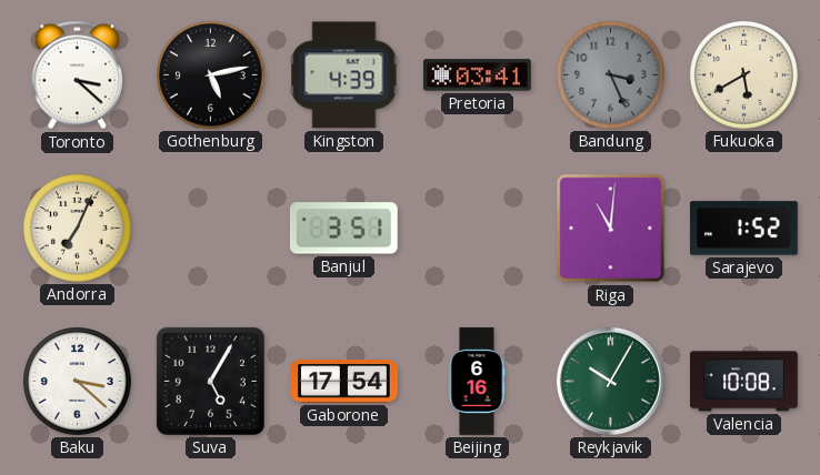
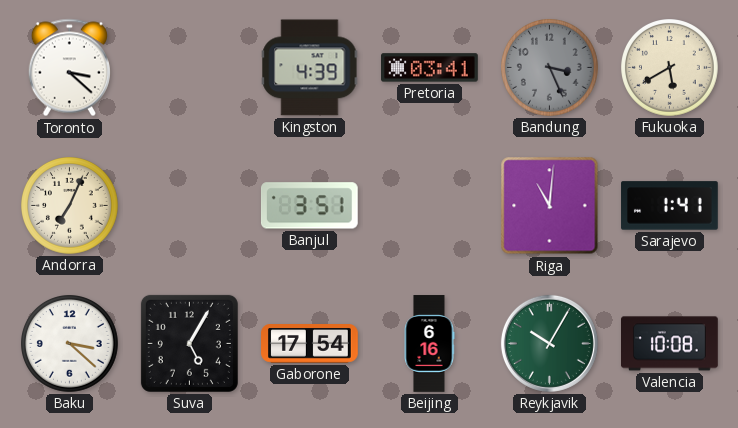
Gothenburg: 5:13 -> none
Sarajevo: 1:52 -> 1:41
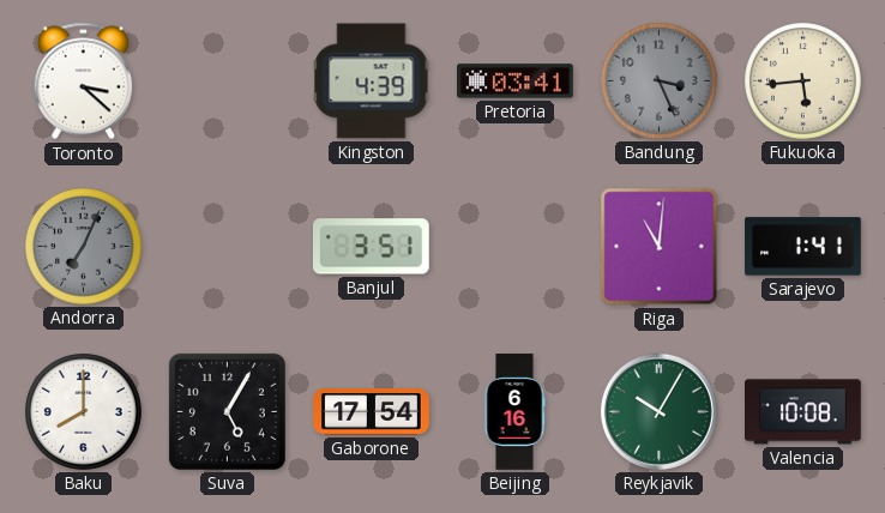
Fukuoka: 5:40 -> 5:44
Andorra dial: cream -> grey
Baku: 3:22 -> 8:00
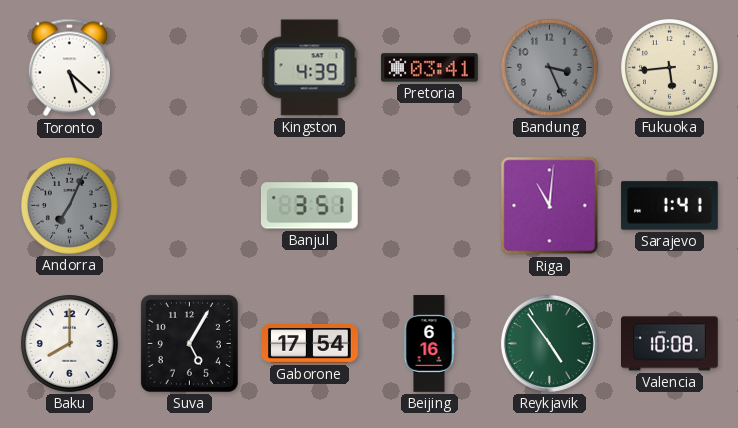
Toronto: 3:22 -> 5:22
Reykjavik: 10:05 -> 4:54
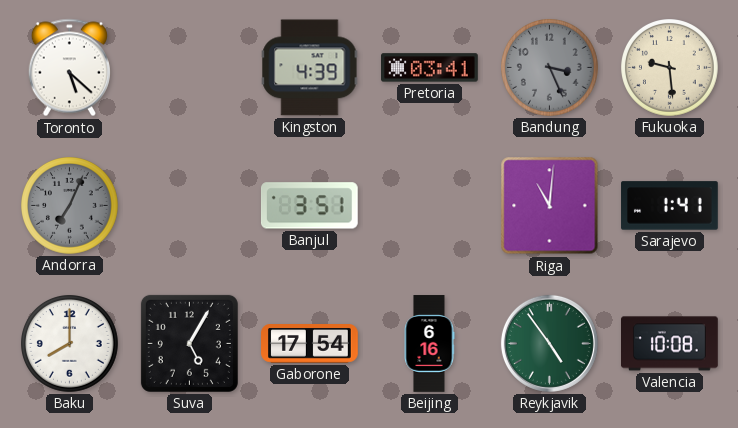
Fukuoka: 5:44 -> 9:29
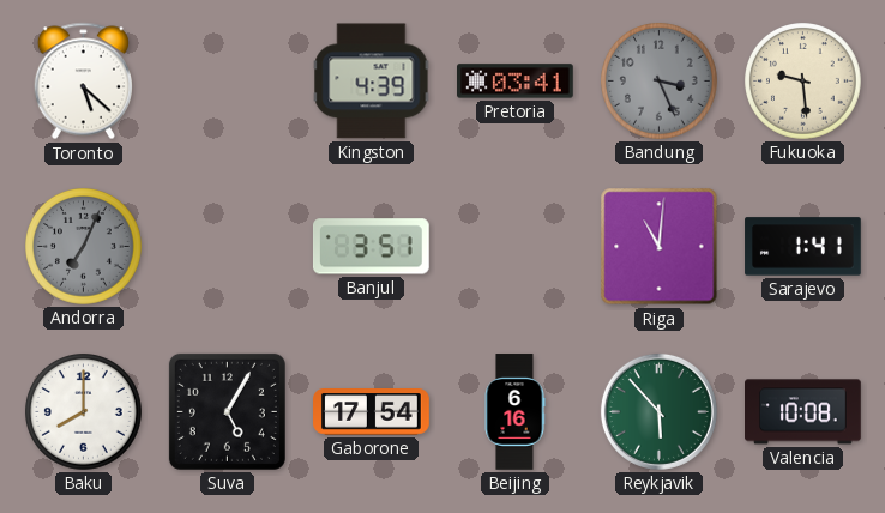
Reykjavik: 4:54 -> 5:53
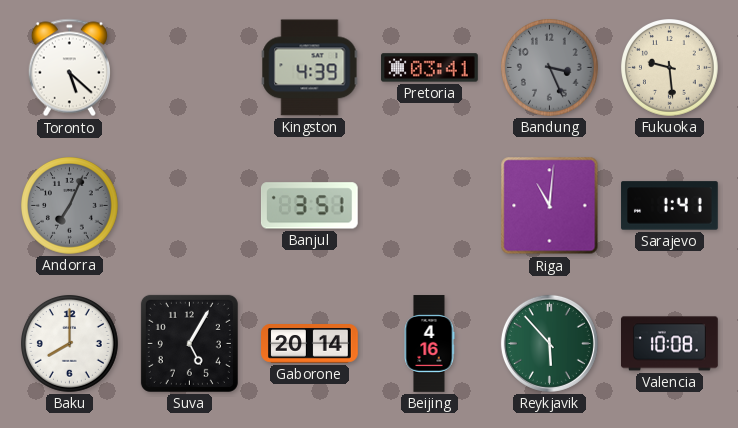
Gaborone: 17:54 -> 20:14
Beijing: 6:16 -> 4:16
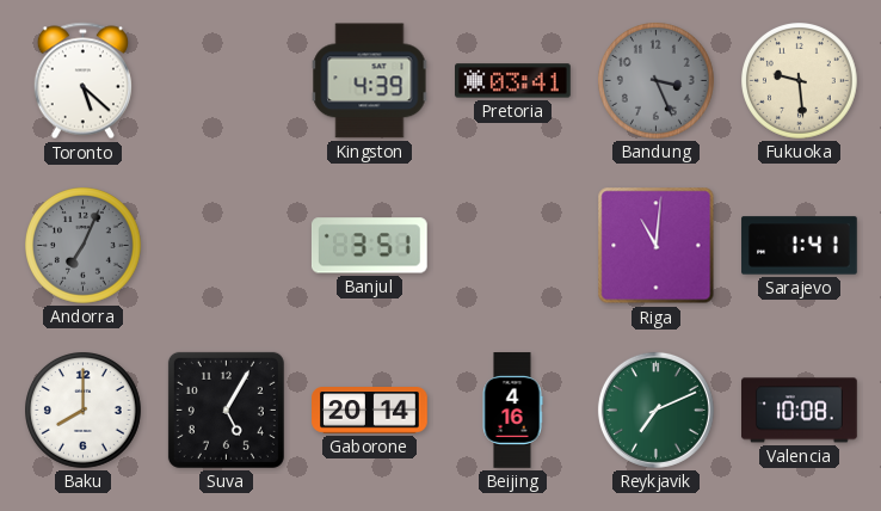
Reykjavik: 5:53 -> 7:11
